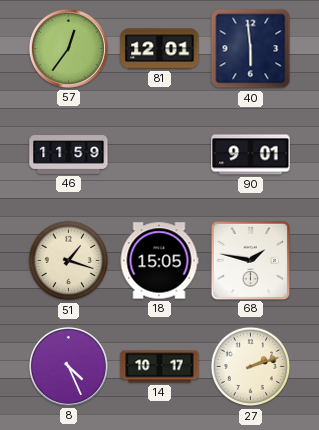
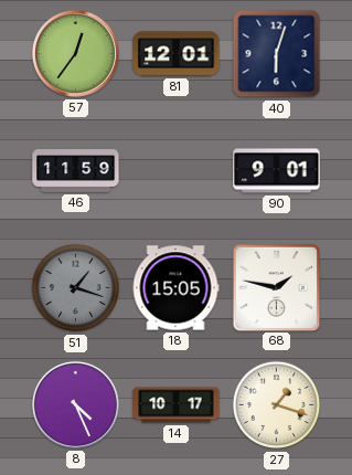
40: 5:59 -> 6:03
51 dial: cream -> grey
27: 2:12 -> 1:18
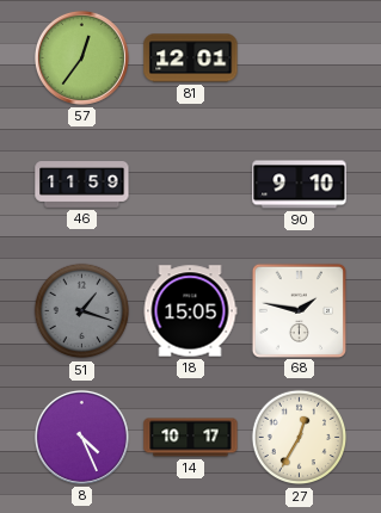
40: 6:03 -> none
90: 9:01 -> 9:10
27: 1:18 -> 12:35
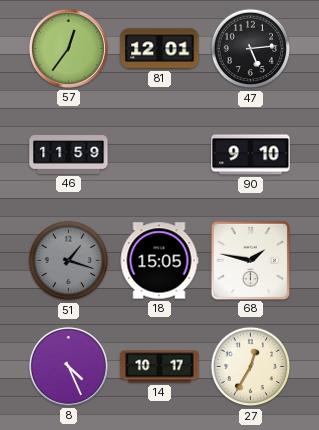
47: none -> 5:14
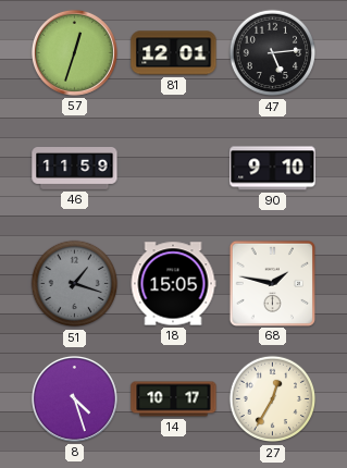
57: 12:36 -> 12:33
8: 4:26 -> 4:27
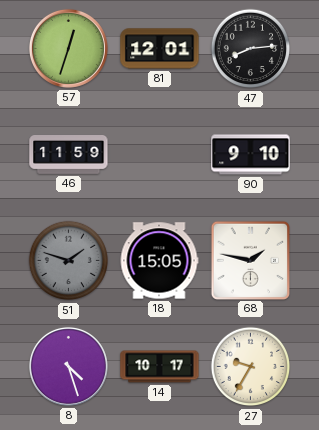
47: 5:14 -> 8:14
51: 1:18 -> 1:48
27: 12:35 -> 9:35
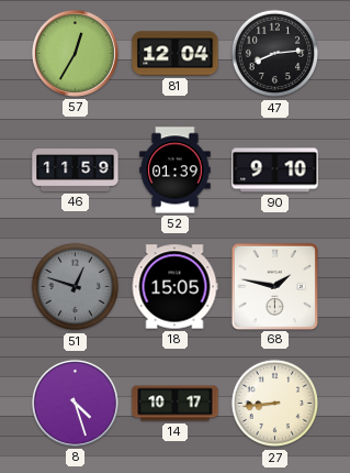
57: 12:33 -> 12:35
81: 12:01 -> 12:04
52: none -> 01:39
51: 1:48 -> 12:48
27: 9:35 -> 8:44
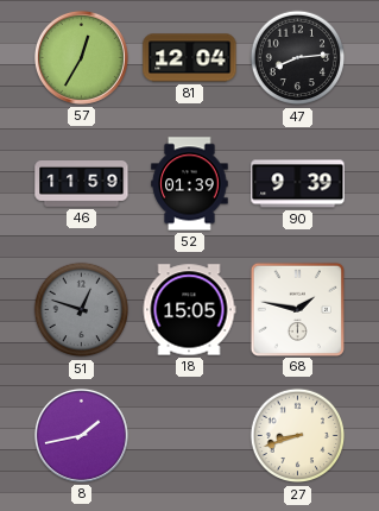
90: 9:10 -> 9:39
8: 4:27 -> 1:43
14: 10:17 -> none
27: 8:44 -> 8:42
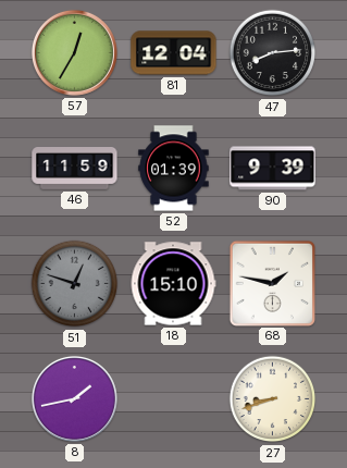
18: 15:05 -> 15:10
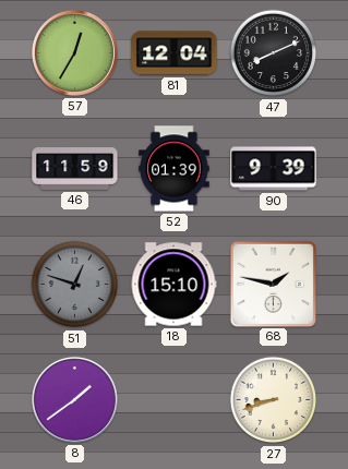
47: 8:14 -> 8:11
8: 1:43 -> 1:39
